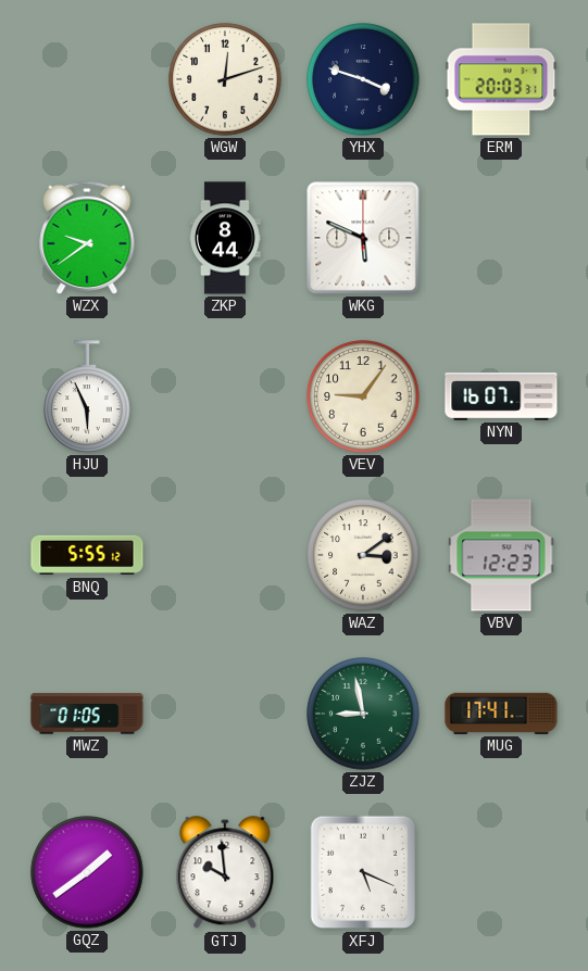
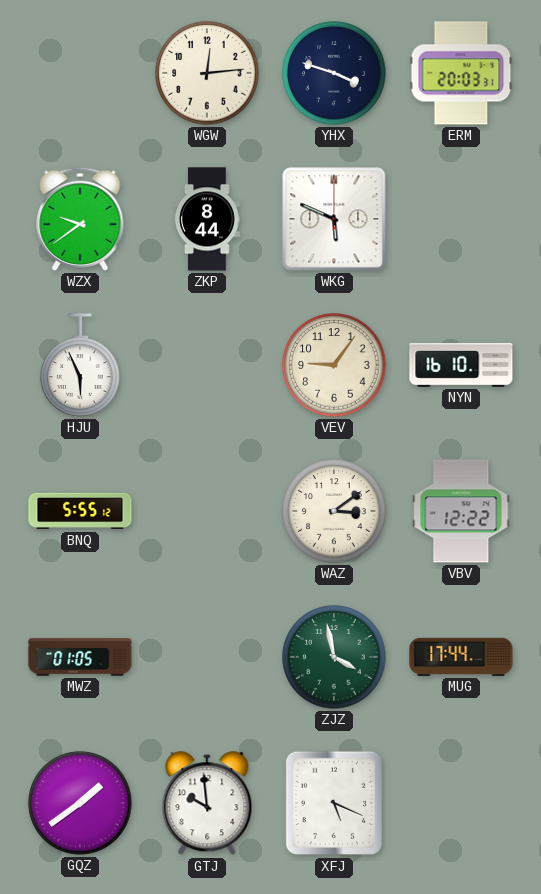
WGW: 12:12 -> 12:14
NYN: 16:07 -> 16:10
VBV: 12:23 -> 12:22
ZJZ: 8:58 -> 3:58
MUG: 17:41 -> 17:44
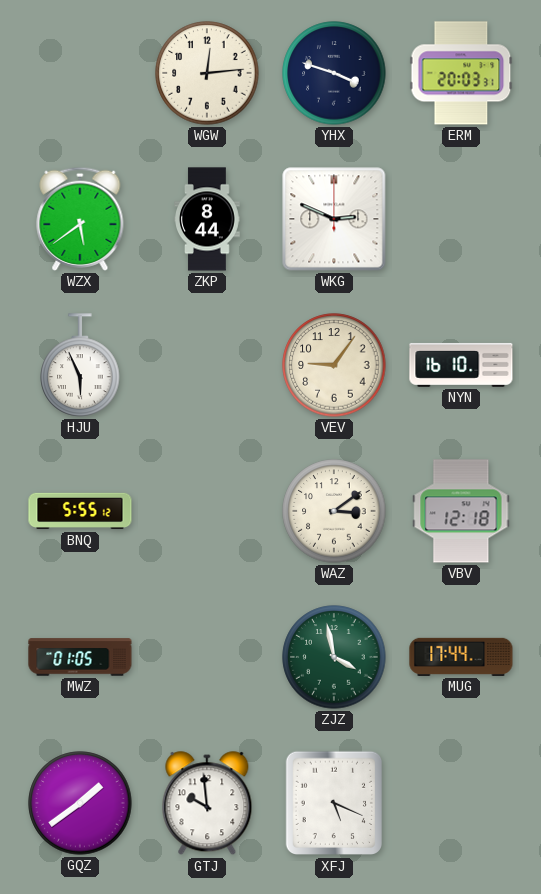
WZX: 9:39 -> 5:39
WKG: 5:49 -> 2:49
VBV: 12:22 -> 12:18
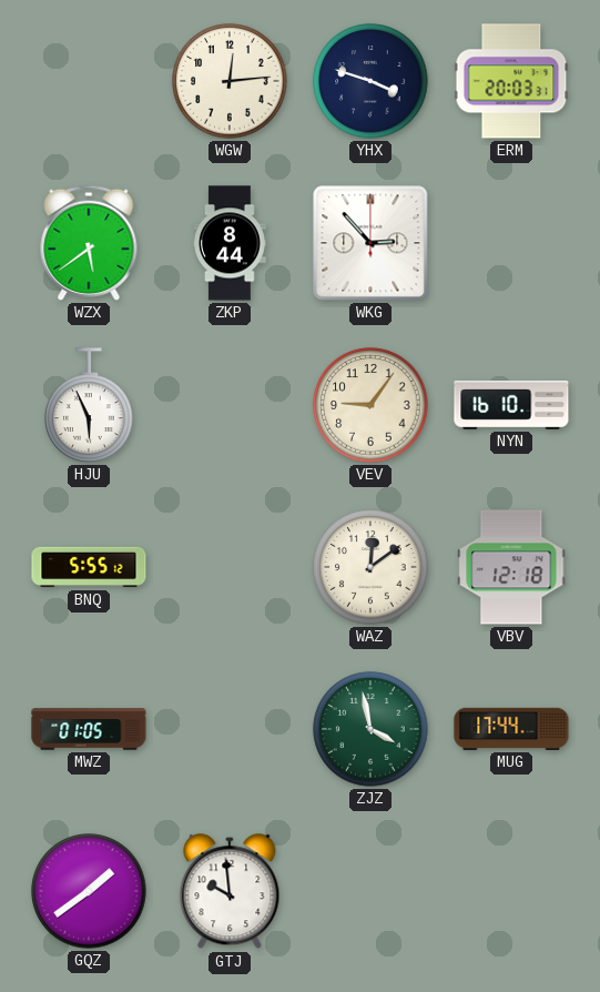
WKG: 2:49 -> 2:53
WAZ: 3:09 -> 12:09
XFJ: 5:19 -> none
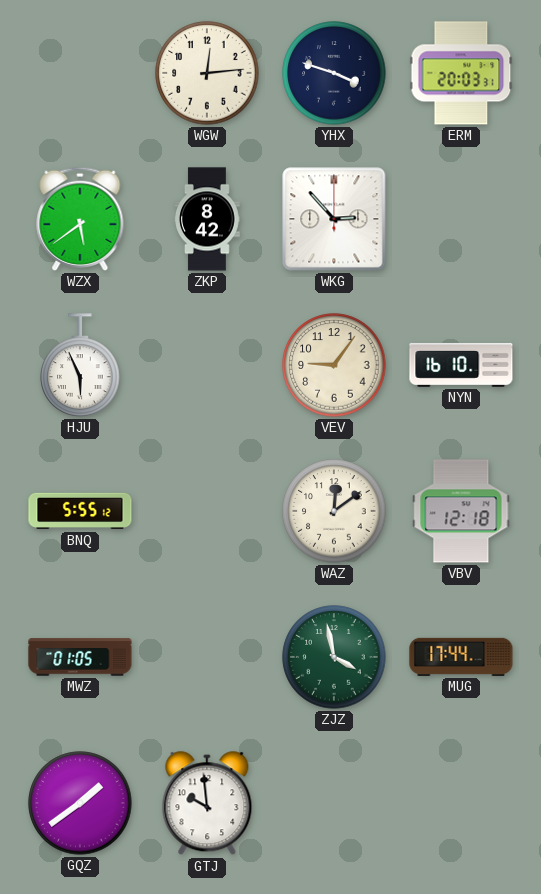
ZKP: 8:44 -> 8:42
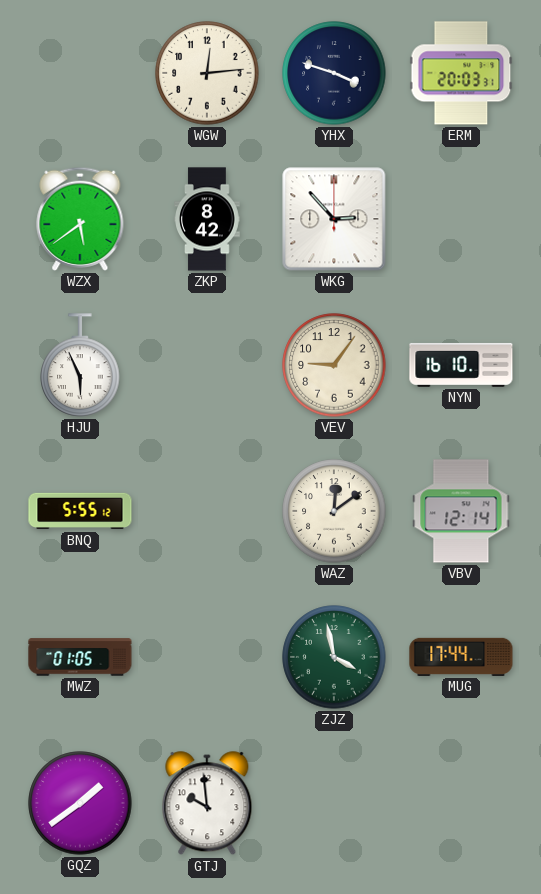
VBV: 12:18 -> 12:14
